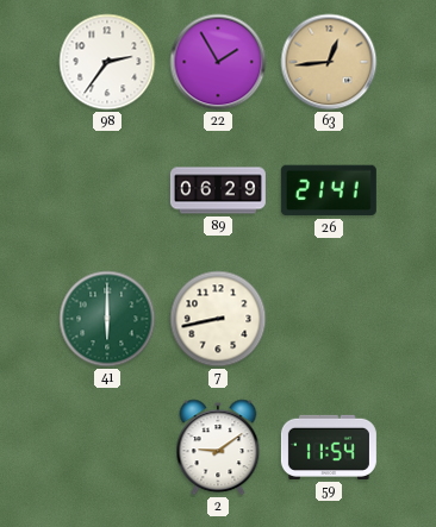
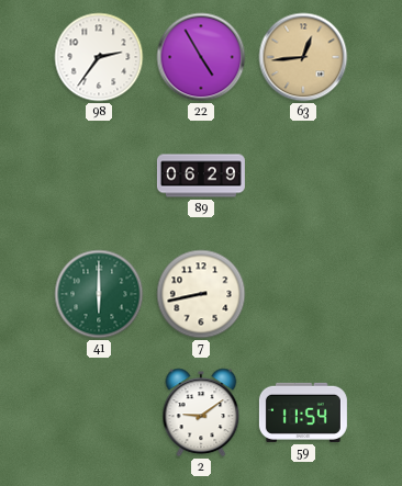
22: 1:55 -> 4:55
26: 21:41 -> none
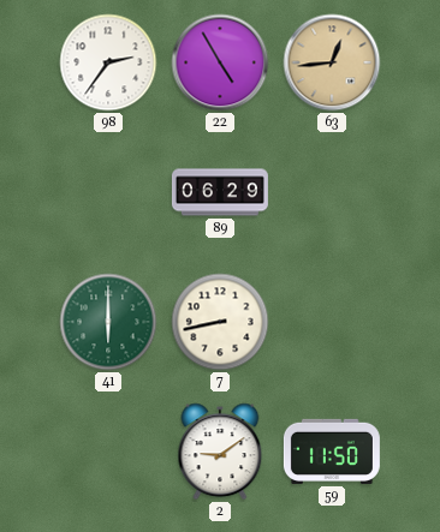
59: 11:54 -> 11:50
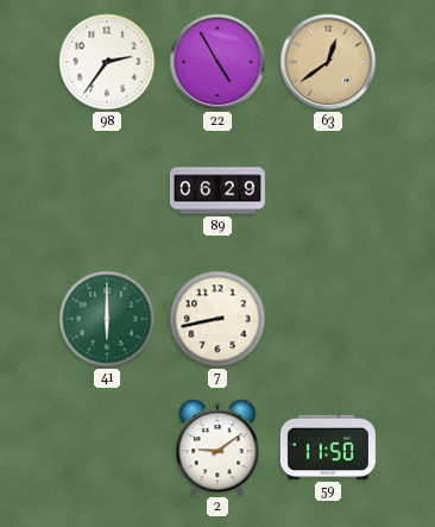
63: 12:44 -> 12:39
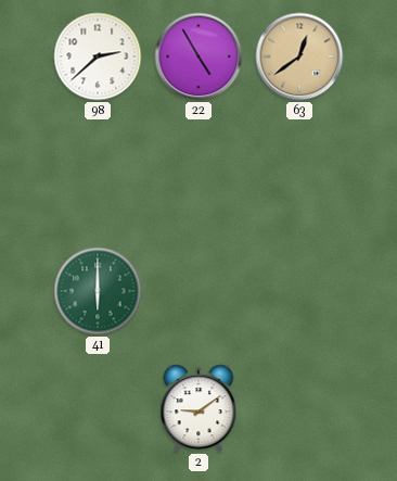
98: 2:36 -> 2:38
89: 06:29 -> none
7: 8:43 -> none
59: 11:50 -> none
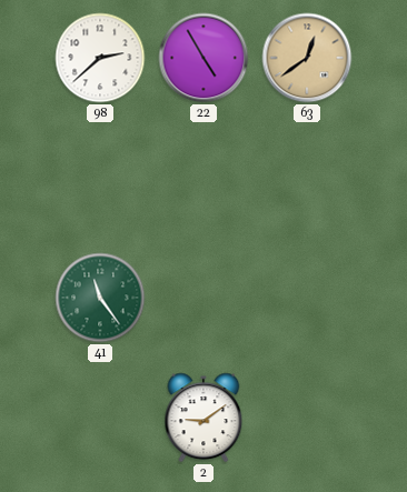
41: 6:00 -> 11:24
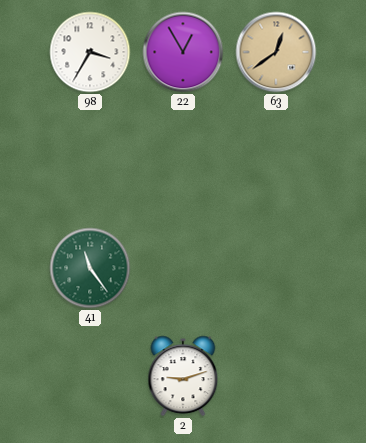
98: 2:38 -> 3:35
22: 4:55 -> 12:55
2: 9:09 -> 9:12
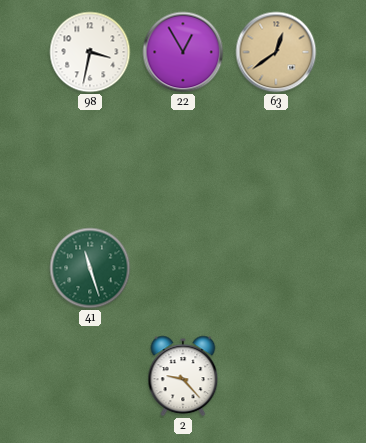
98: 3:35 -> 3:32
41: 11:24 -> 11:27
2: 9:12 -> 9:23
